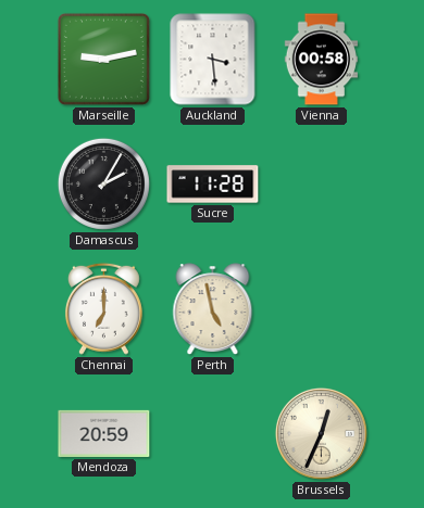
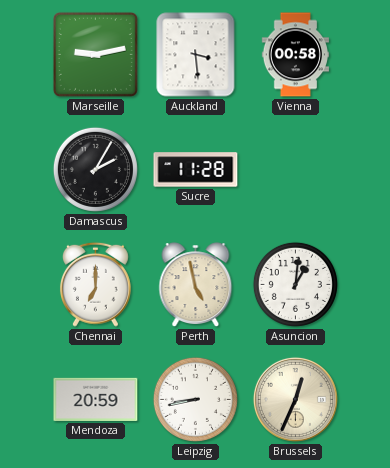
Asuncion: none -> 1:01
Leipzig: none -> 8:43
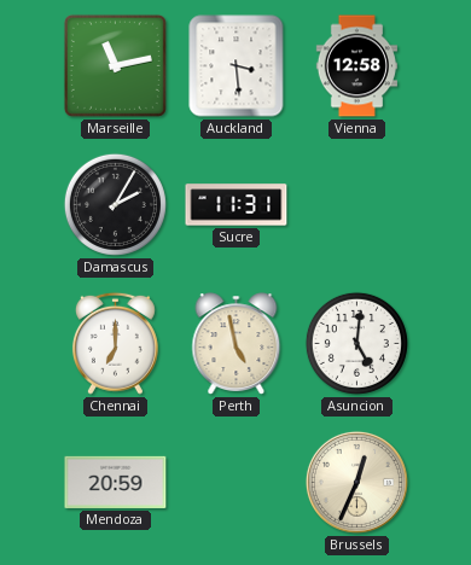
Marseille: 9:13 -> 11:13
Vienna: 00:58 -> 12:58
Sucre: 11:28 -> 11:31
Asuncion: 1:01 -> 5:01
Leipzig: 8:43 -> none
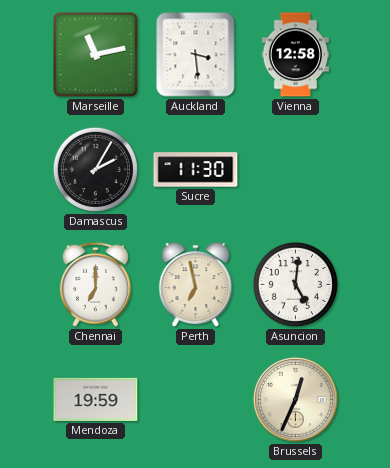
Sucre: 11:31 -> 11:30
Perth: 4:58 -> 6:58
Mendoza: 20:59 -> 19:59
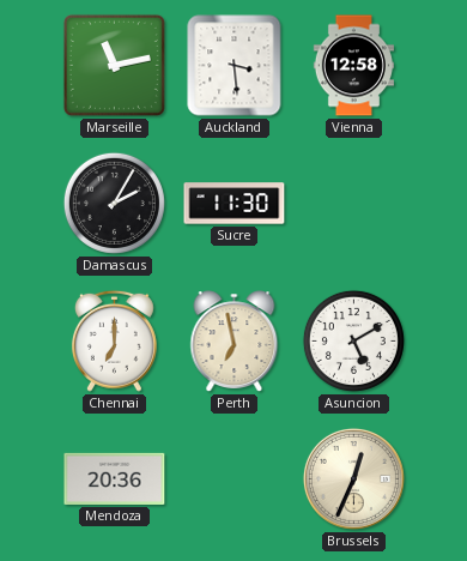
Asuncion: 5:01 -> 5:10
Mendoza: 19:59 -> 20:36
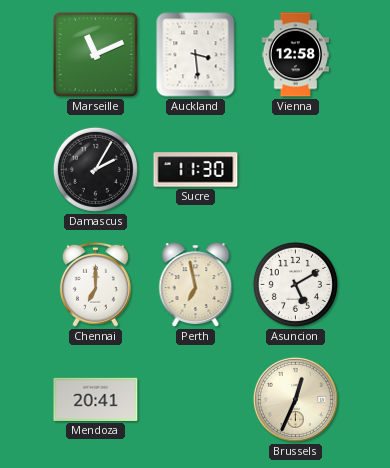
Marseille: 11:13 -> 11:11
Mendoza: 20:36 -> 20:41
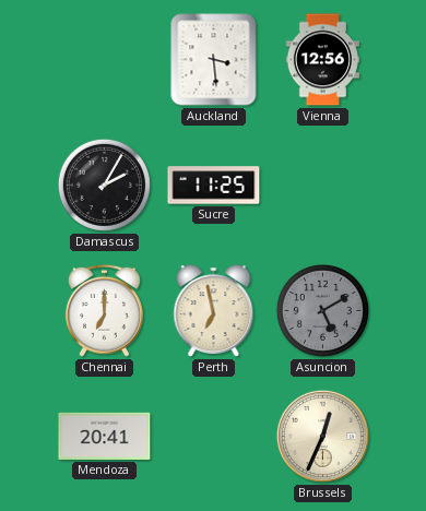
Marseille: 11:11 -> none
Vienna: 12:58 -> 12:56
Sucre: 11:30 -> 11:25
Asuncion dial: white -> grey
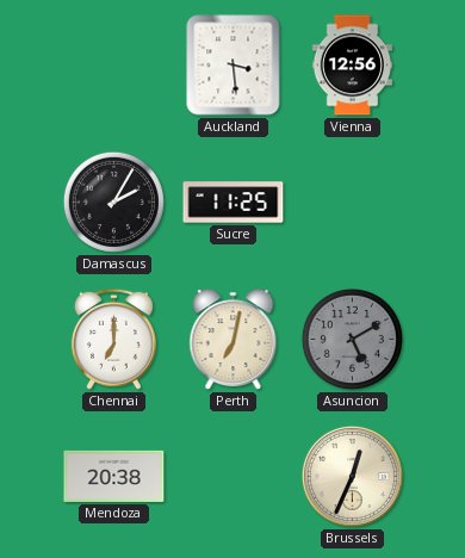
Perth: 6:58 -> 7:02
Mendoza: 20:41 -> 20:38
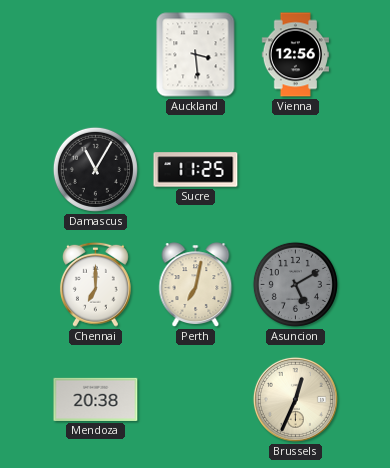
Damascus: 2:05 -> 11:05
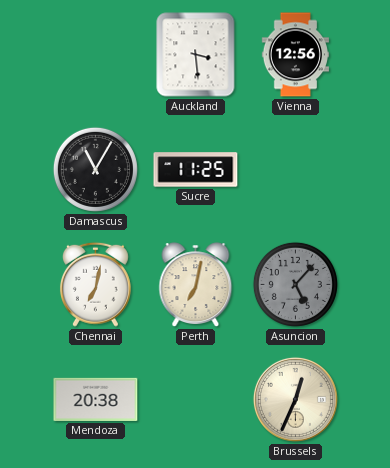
Chennai: 7:00 -> 7:02
Asuncion: 5:10 -> 5:07
